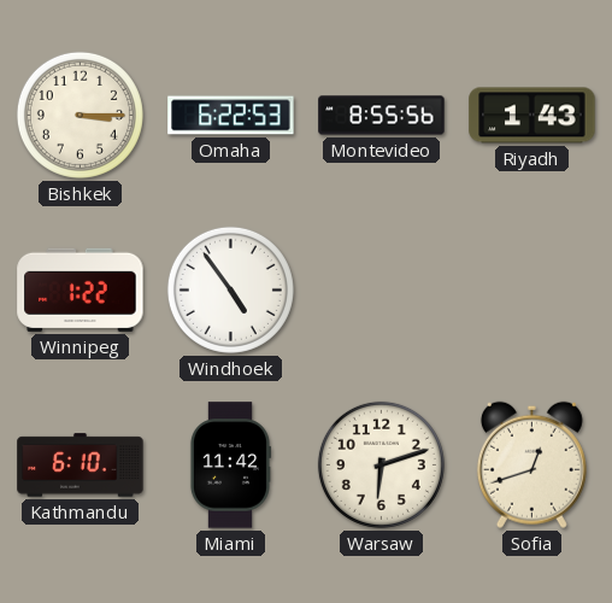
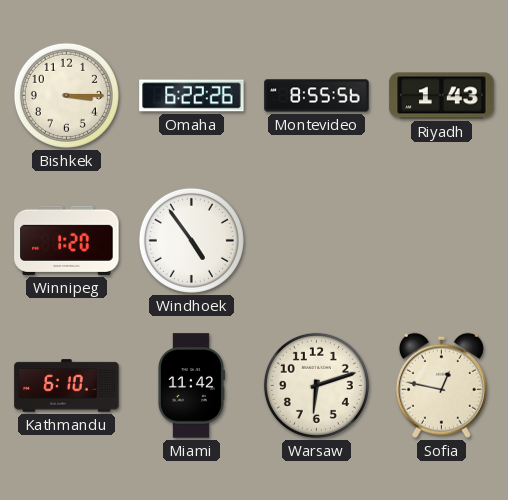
Omaha: 6:22:53 -> 6:22:26
Winnipeg: 1:22 -> 1:20
Sofia: 12:42 -> 12:47
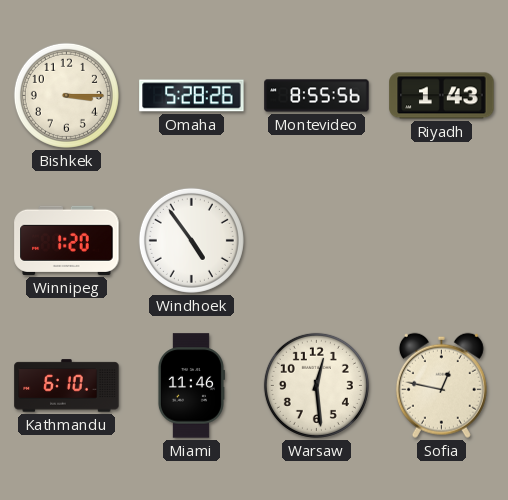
Omaha: 6:22 -> 5:28
Miami: 11:42 -> 11:46
Warsaw: 6:12 -> 12:29
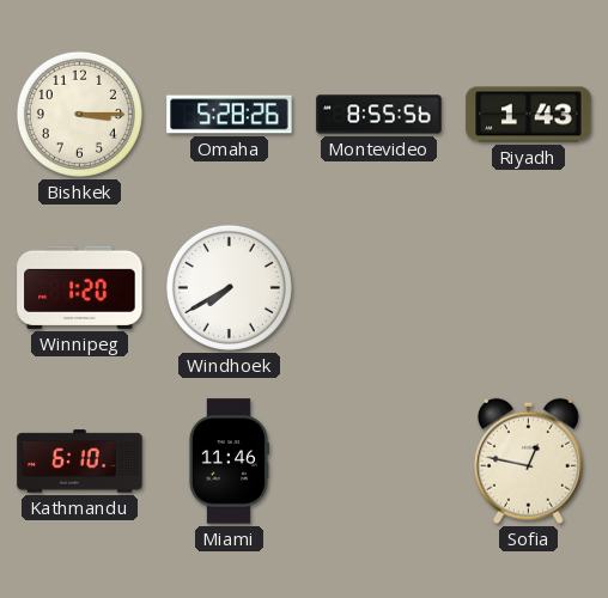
Windhoek: 4:54 -> 7:40
Warsaw: 12:29 -> none
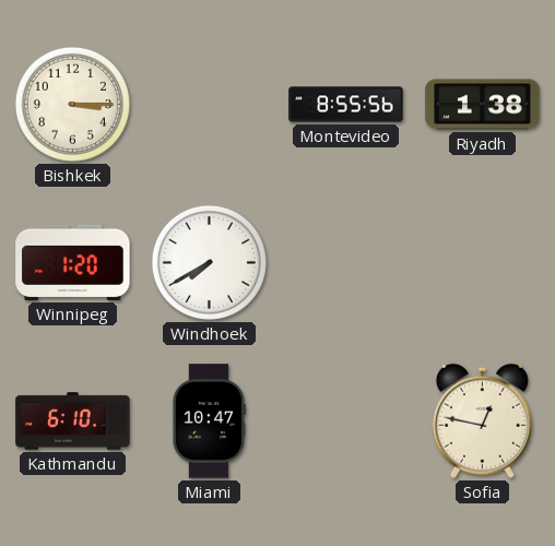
Omaha: 5:28 -> none
Riyadh: 1:43 -> 1:38
Miami: 11:46 -> 10:47
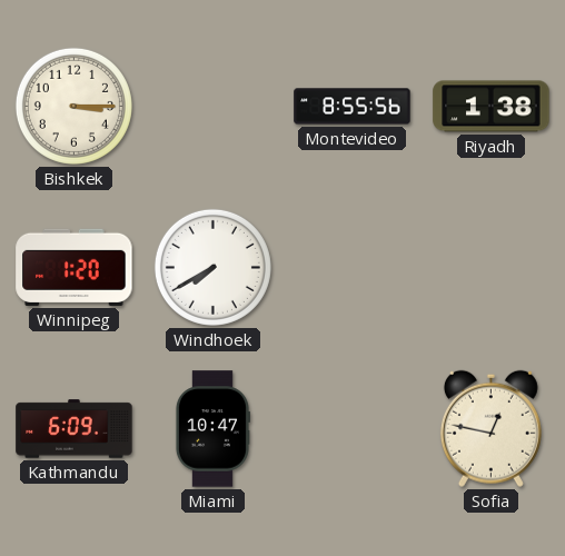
Kathmandu: 6:10 -> 6:09
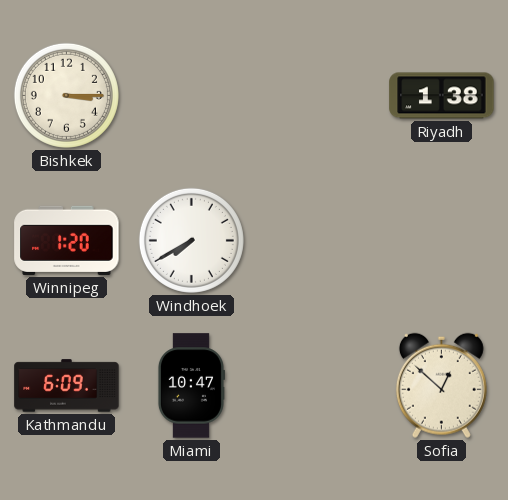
Montevideo: 8:55 -> none
Sofia: 12:47 -> 12:52
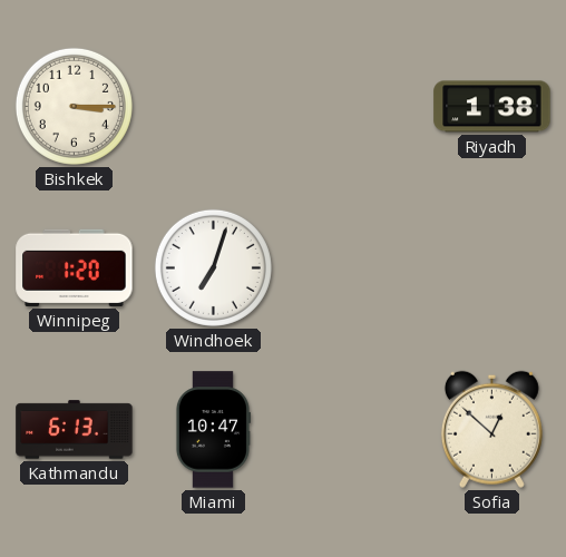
Windhoek: 7:40 -> 7:03
Kathmandu: 6:09 -> 6:13
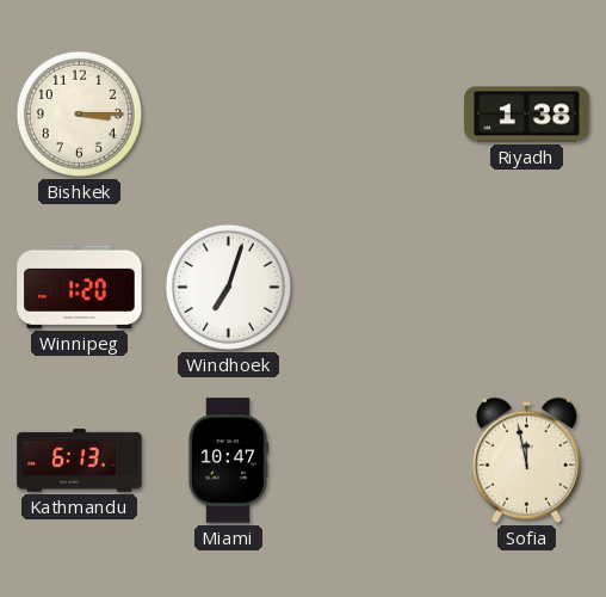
Sofia: 12:52 -> 11:58
